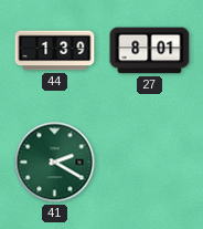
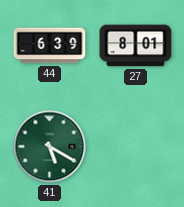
44: 1:39 -> 6:39
41: 2:20 -> 5:20
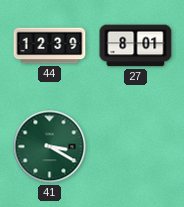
44: 6:39 -> 12:39
41: 5:20 -> 3:20
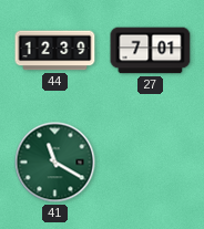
27: 8:01 -> 7:01
41: 3:20 -> 11:20
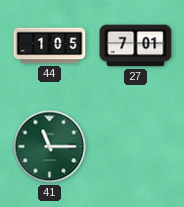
44: 12:39 -> 1:05
41: 11:20 -> 11:15
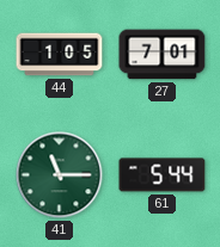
61: none -> 5:44
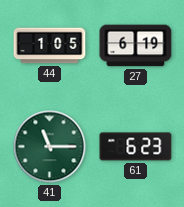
27: 7:01 -> 6:19
61: 5:44 -> 6:23
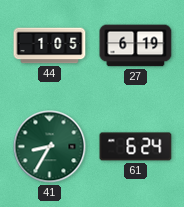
41: 11:15 -> 8:35
61: 6:23 -> 6:24
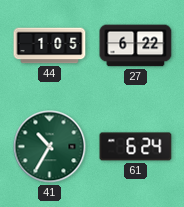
27: 6:19 -> 6:22
41: 8:35 -> 10:35
